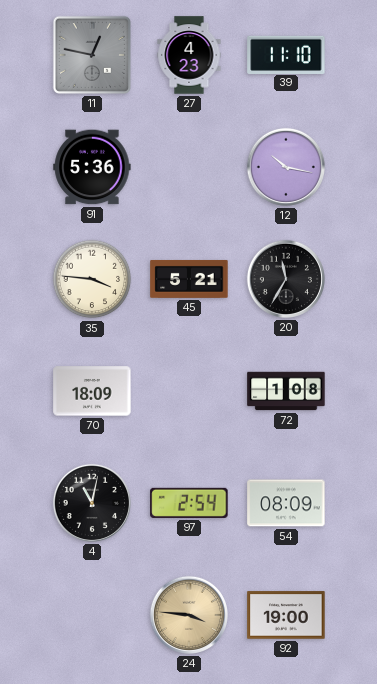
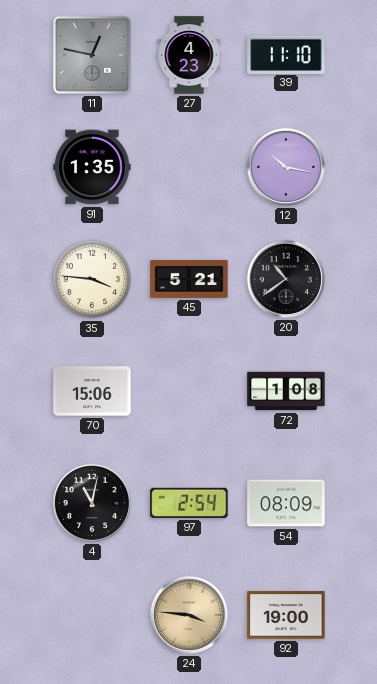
91: 5:36 -> 1:35
20: 11:35 -> 10:39
70: 18:09 -> 15:06
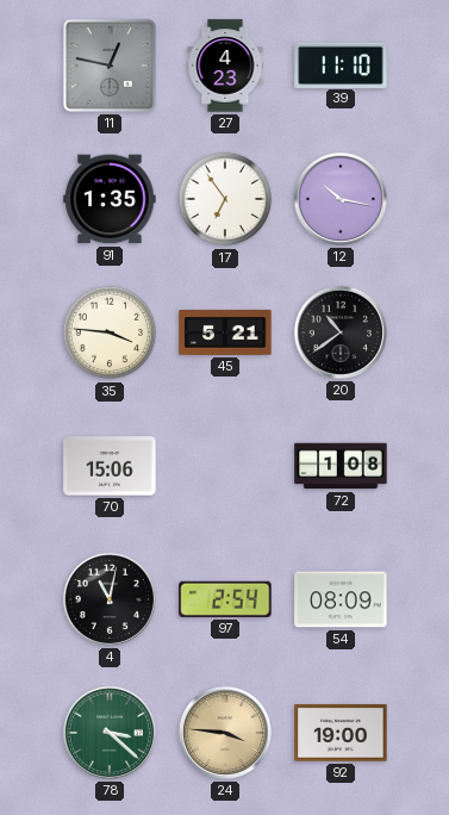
17: none -> 6:54
78: none -> 3:22
